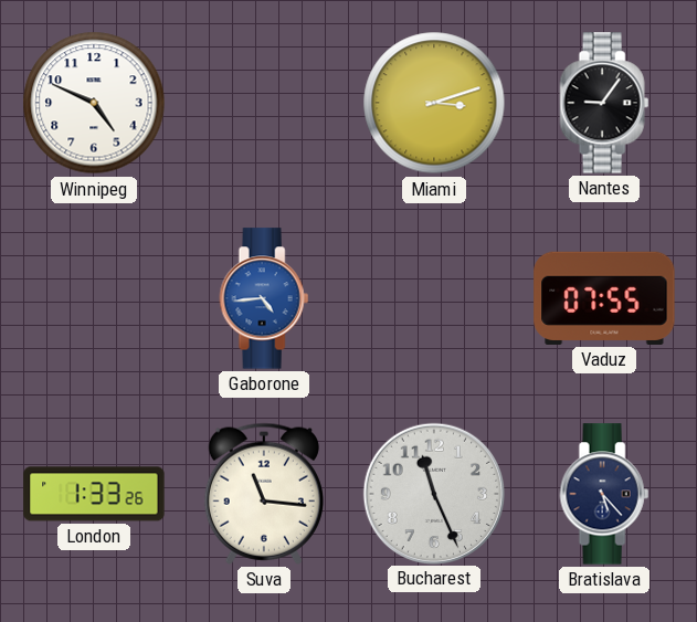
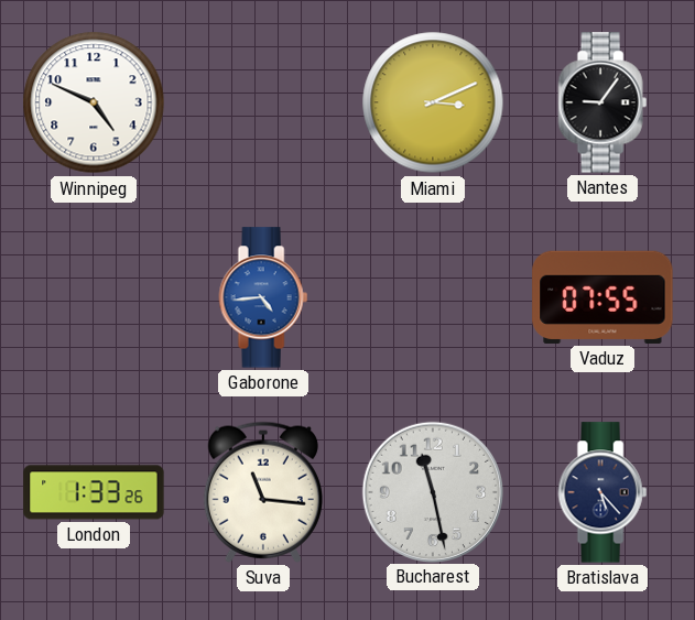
Miami: 3:12 -> 3:11
Bucharest: 11:26 -> 11:28
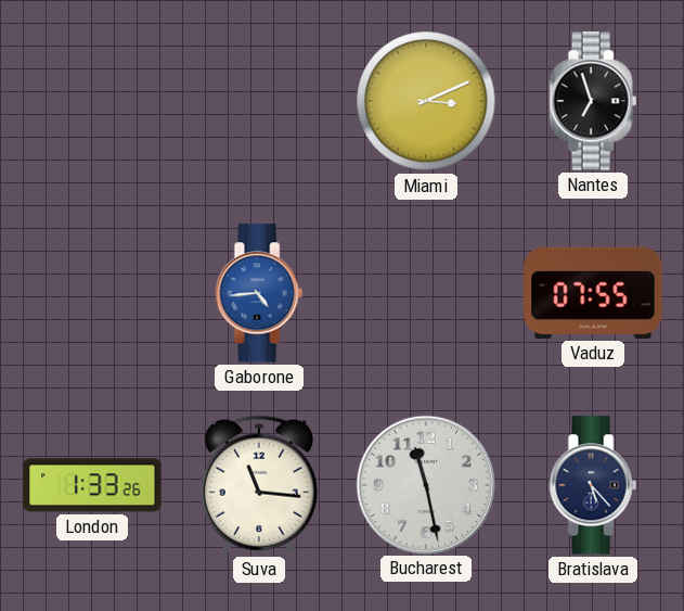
Winnipeg: 4:49 -> none
Nantes: 9:06 -> 6:57
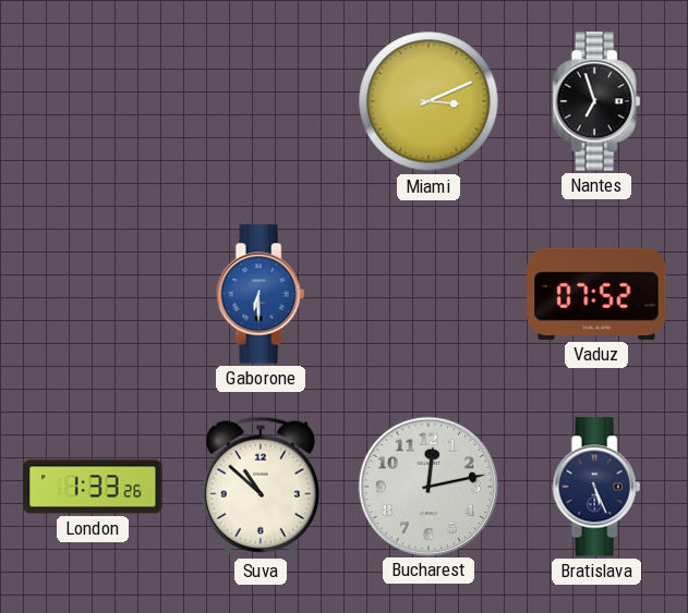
Gaborone: 4:44 -> 6:30
Vaduz: 07:55 -> 07:52
Suva: 11:16 -> 10:52
Bucharest: 11:28 -> 12:13
Bratislava: 5:23 -> 5:26
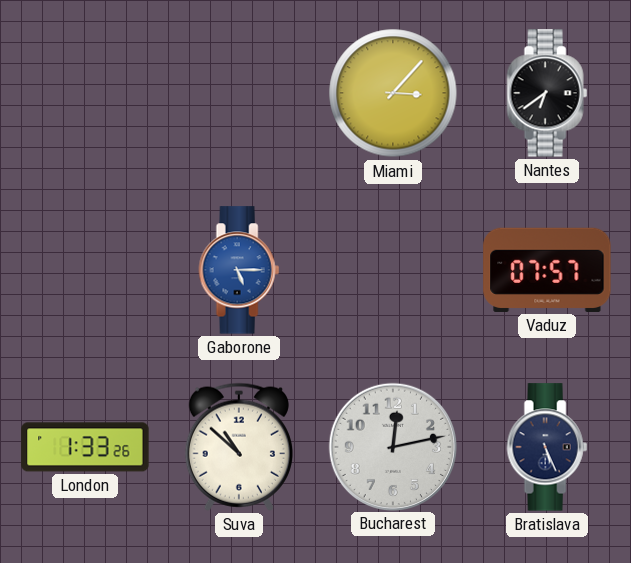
Miami: 3:11 -> 3:07
Nantes: 6:57 -> 6:39
Gaborone: 6:30 -> 5:15
Vaduz: 07:52 -> 07:57
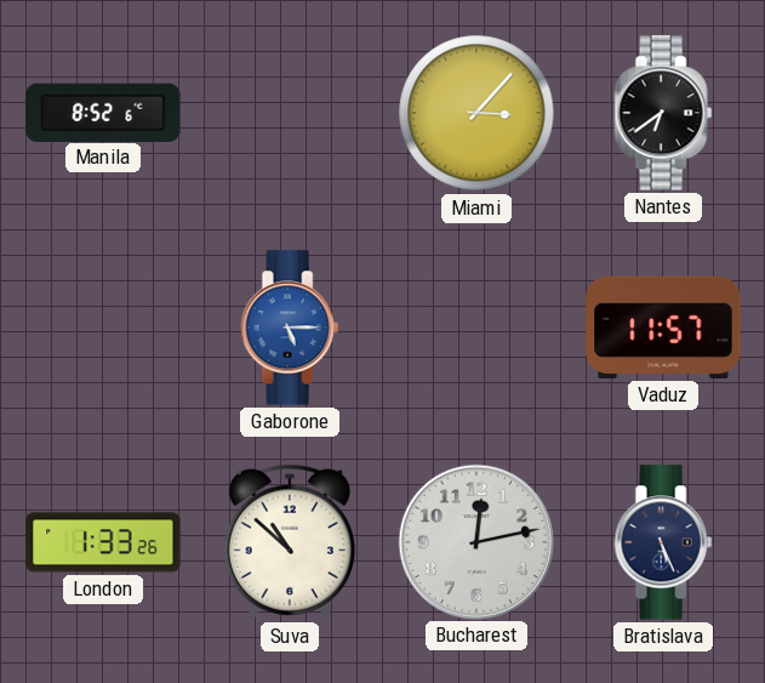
Manila: none -> 8:52
Vaduz: 07:57 -> 11:57
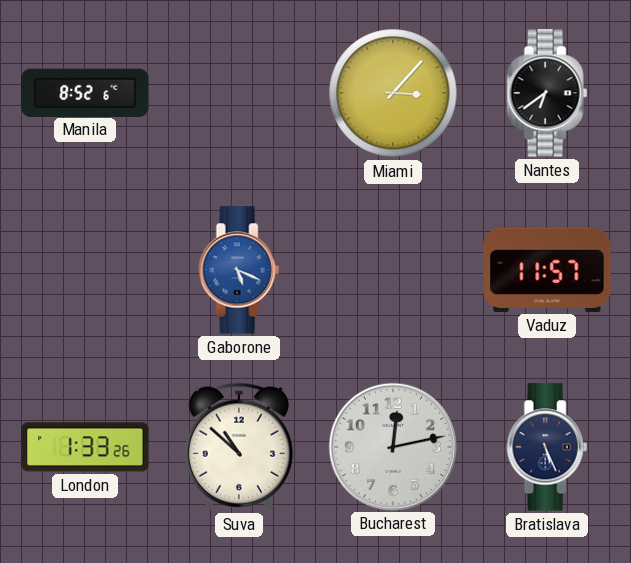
Gaborone: 5:15 -> 5:19
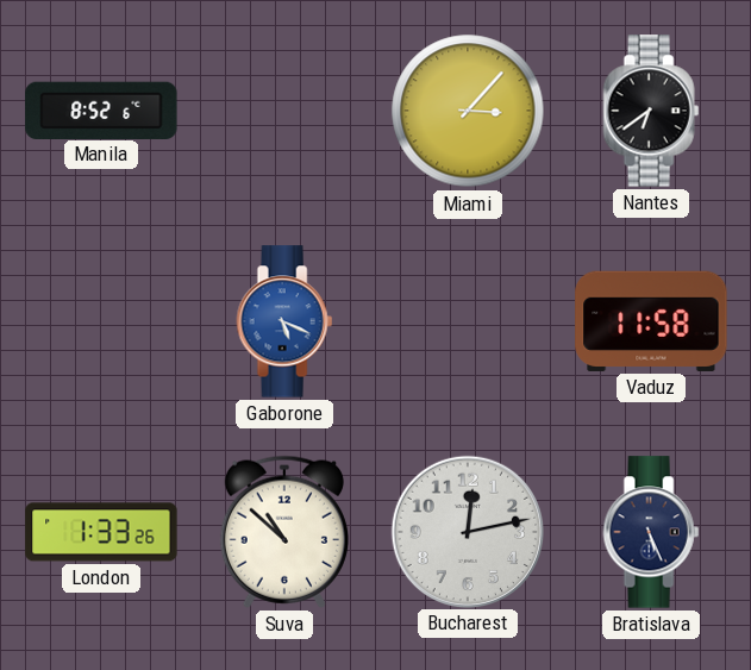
Vaduz: 11:57 -> 11:58
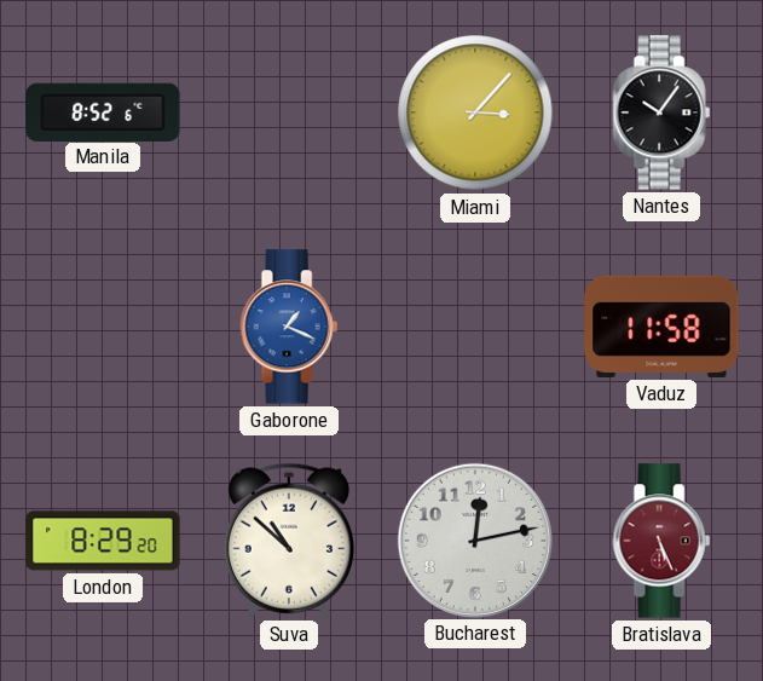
Nantes: 6:39 -> 10:06
Gaborone: 5:19 -> 1:19
London: 1:33 -> 8:29
Bratislava dial: navy -> burgundy
